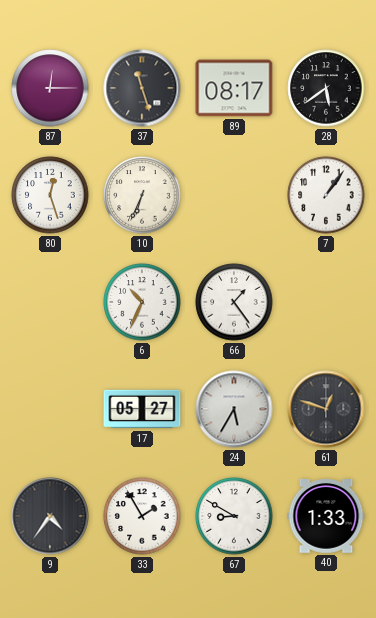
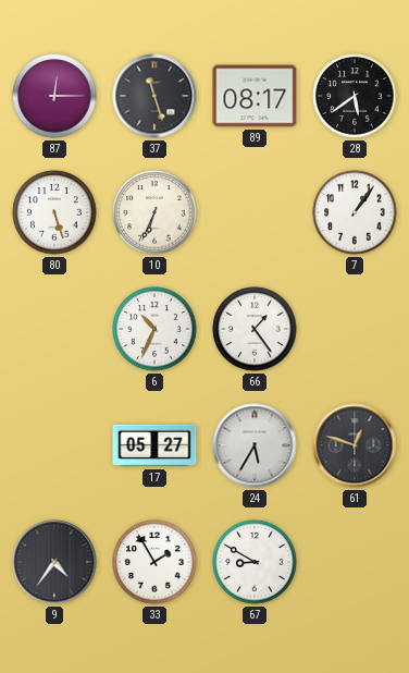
80: 12:27 -> 5:27
40: 1:33 -> none
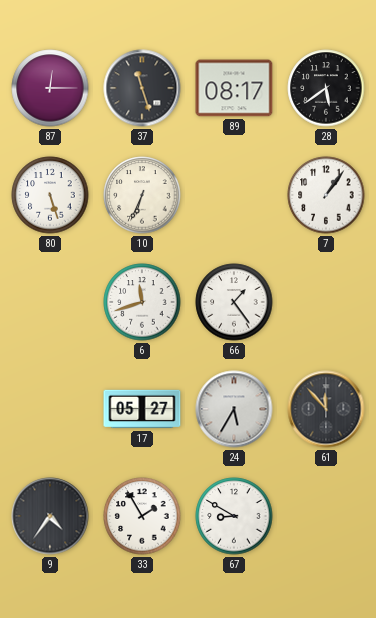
6: 10:34 -> 11:42
61: 12:48 -> 11:53
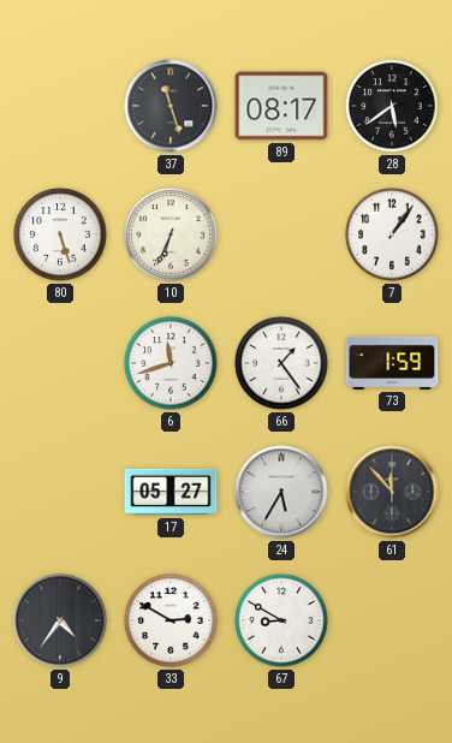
87: 12:15 -> none
73: none -> 1:59
33: 1:55 -> 2:50
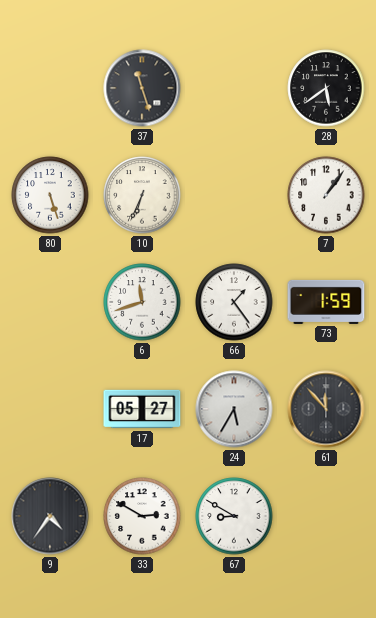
89: 08:17 -> none
